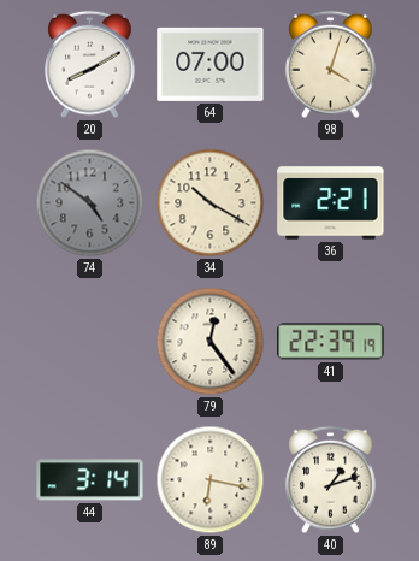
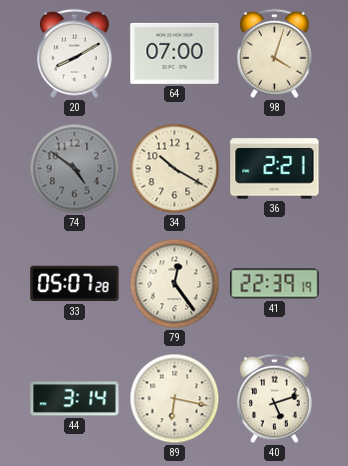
33: none -> 05:07
40: 1:12 -> 5:12
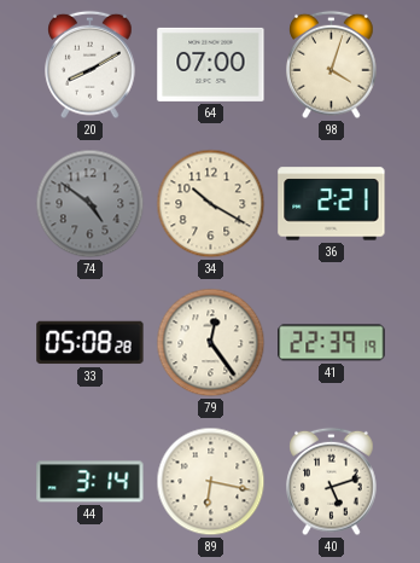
33: 05:07 -> 05:08
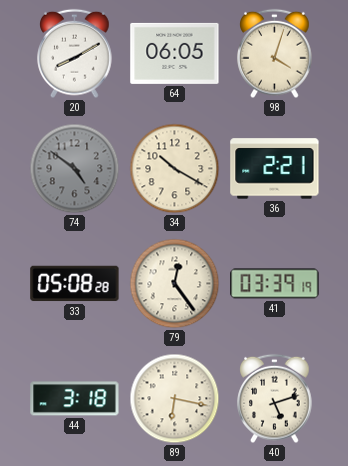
64: 07:00 -> 06:05
41: 22:39 -> 03:39
44: 3:14 -> 3:18
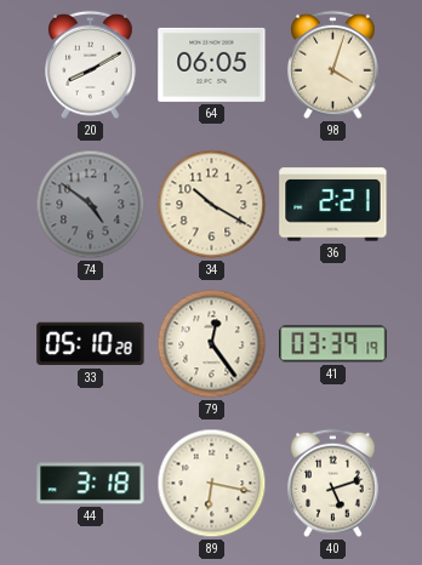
33: 05:08 -> 05:10
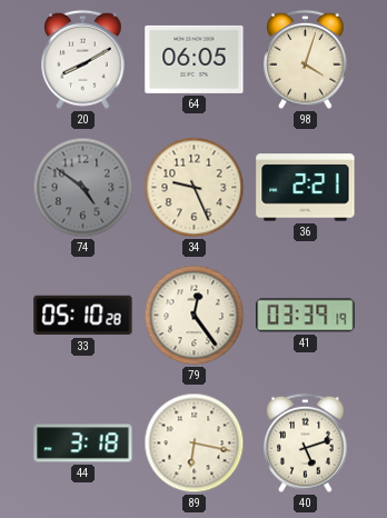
34: 10:20 -> 9:26
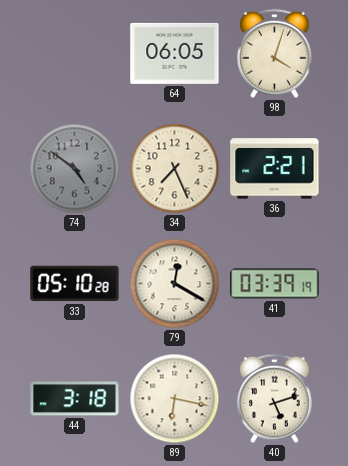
20: 8:10 -> none
34: 9:26 -> 7:26
79: 12:24 -> 12:20
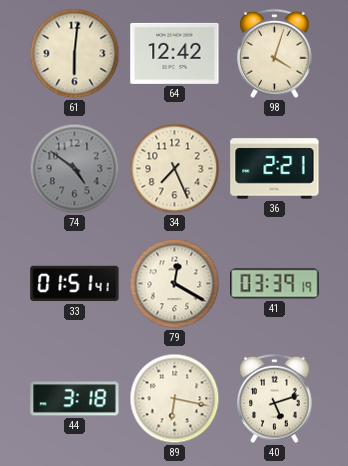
61: none -> 6:01
64: 06:05 -> 12:42
33: 05:10 -> 01:51
